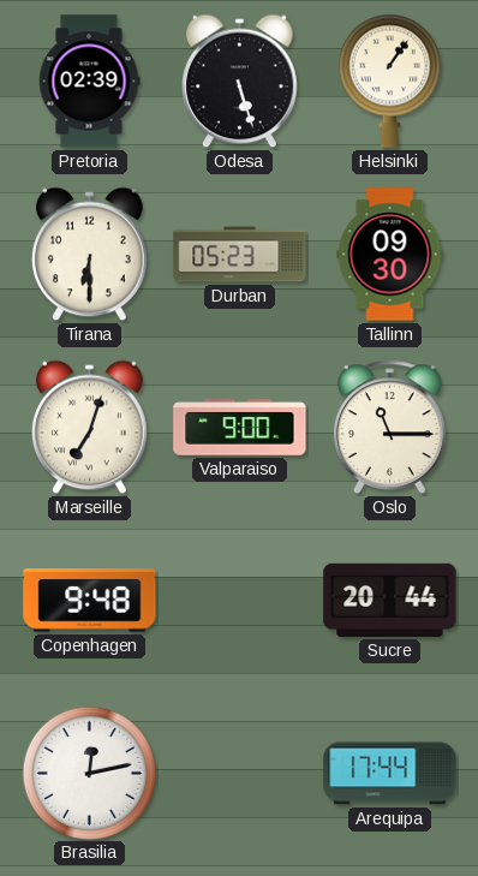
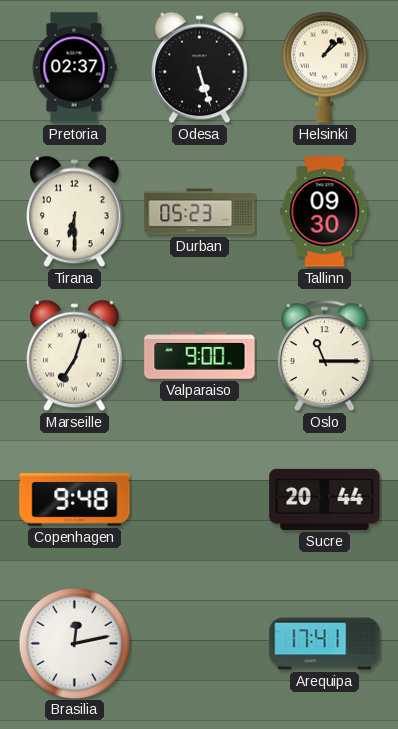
Pretoria: 02:39 -> 02:37
Helsinki: 1:06 -> 1:08
Arequipa: 17:44 -> 17:41
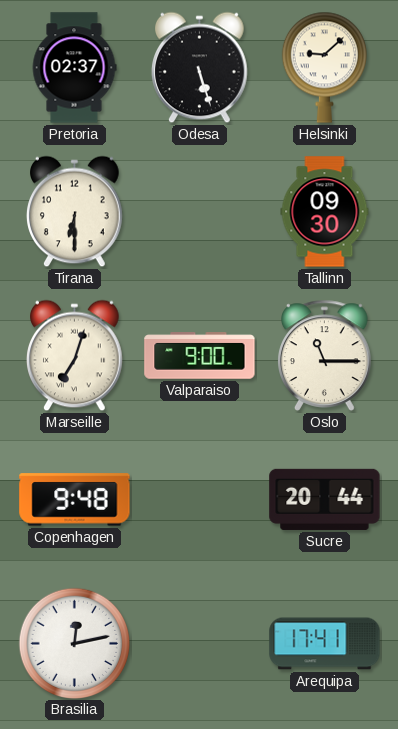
Helsinki: 1:08 -> 9:08
Durban: 05:23 -> none
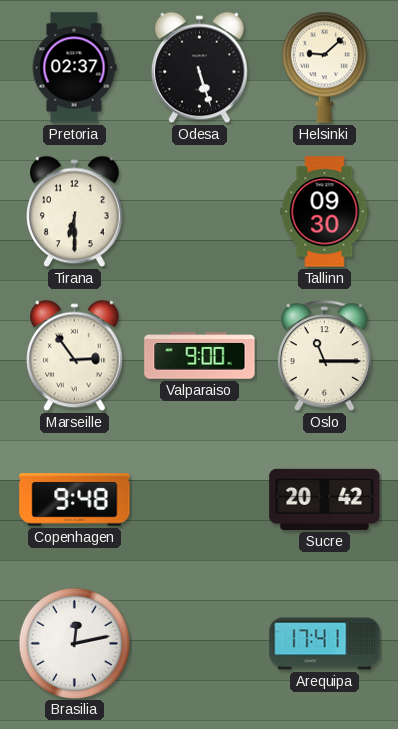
Marseille: 7:03 -> 2:54
Sucre: 20:44 -> 20:42
